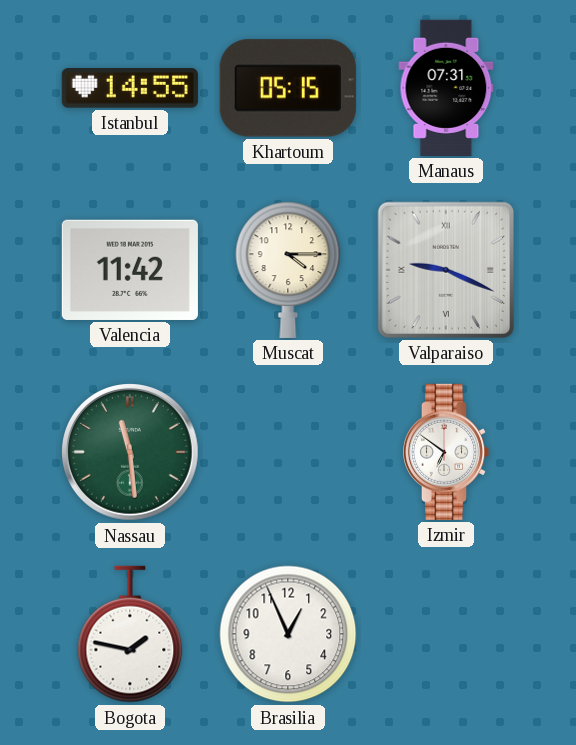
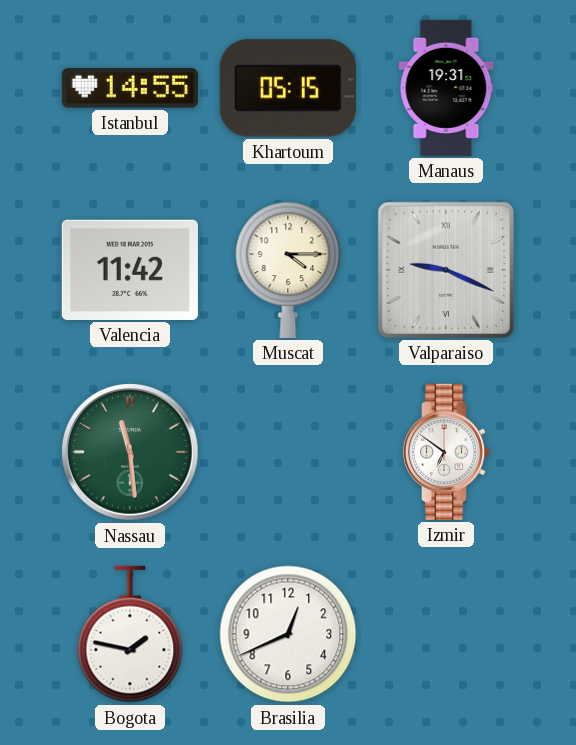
Manaus: 07:31 -> 19:31
Brasilia: 12:56 -> 12:41
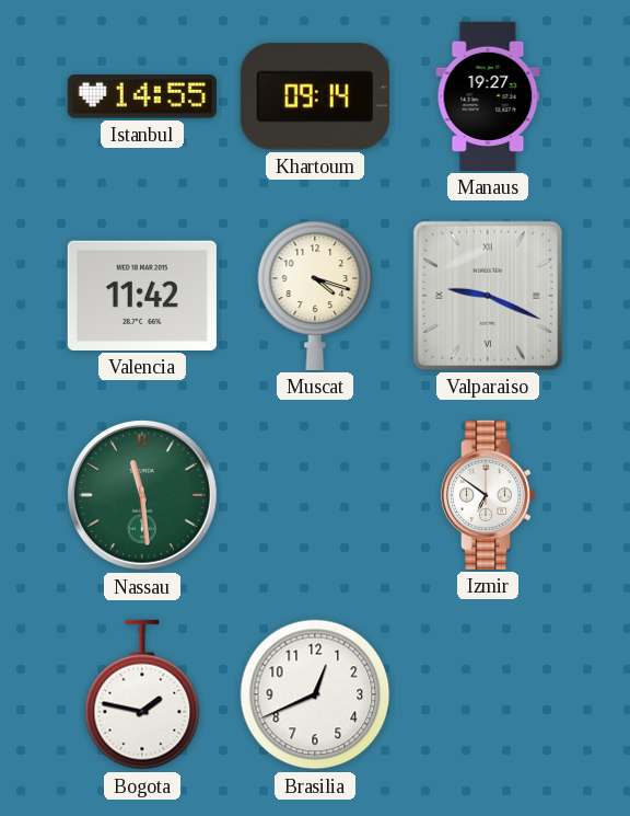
Khartoum: 05:15 -> 09:14
Manaus: 19:31 -> 19:27
Muscat: 4:15 -> 4:18
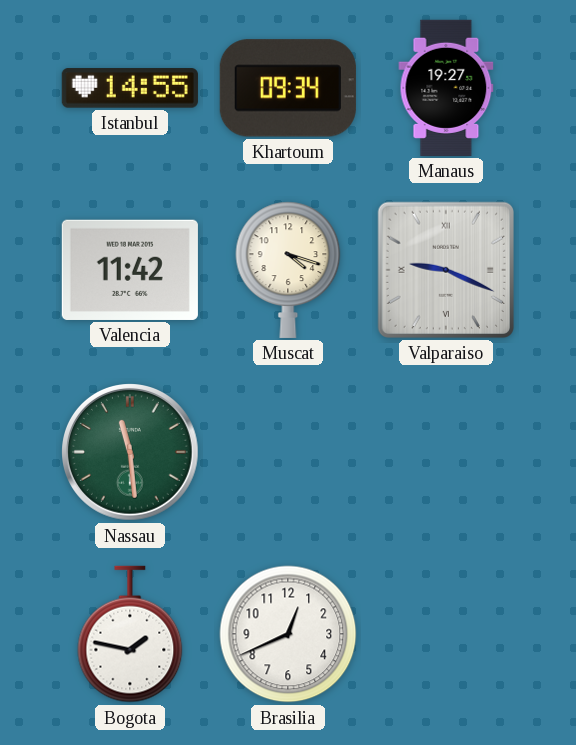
Khartoum: 09:14 -> 09:34
Izmir: 6:51 -> none
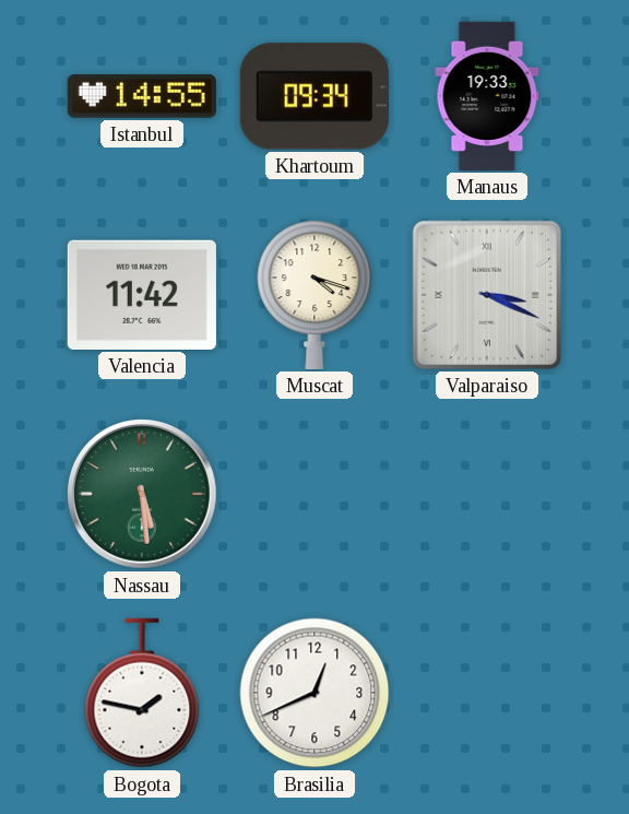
Manaus: 19:27 -> 19:33
Valparaiso: 9:19 -> 3:19
Nassau: 11:29 -> 5:29
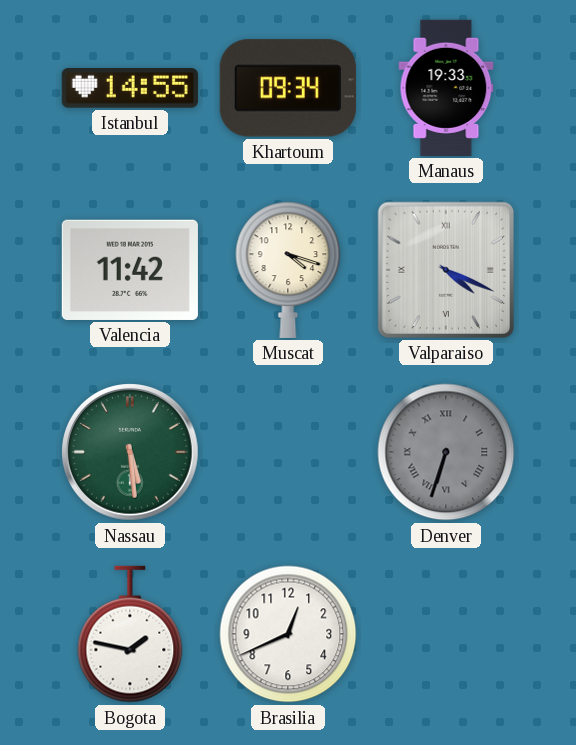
Valparaiso: 3:19 -> 4:19
Denver: none -> 6:33
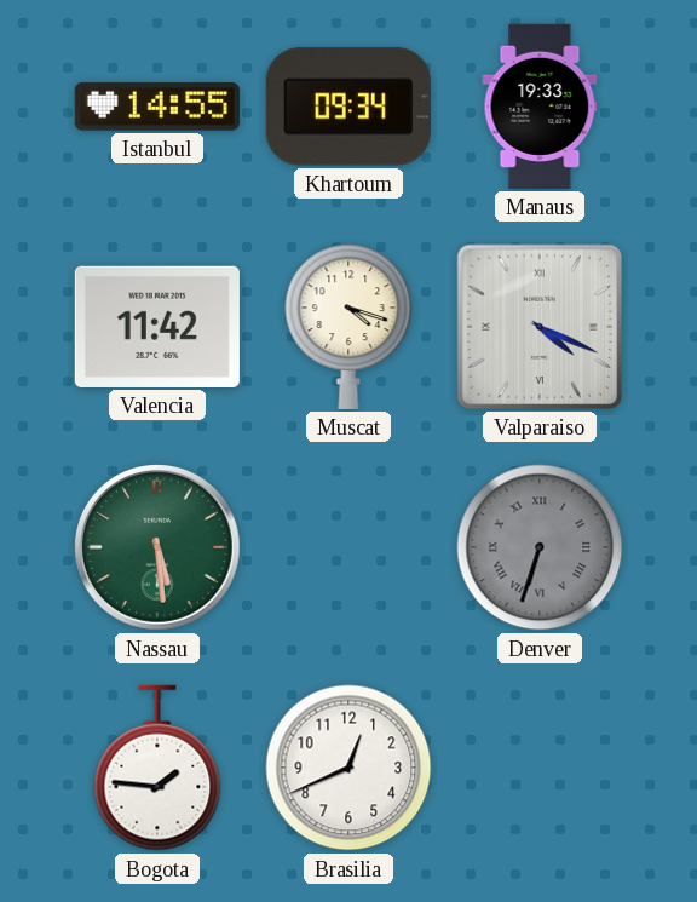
Bogota: 1:47 -> 1:46
